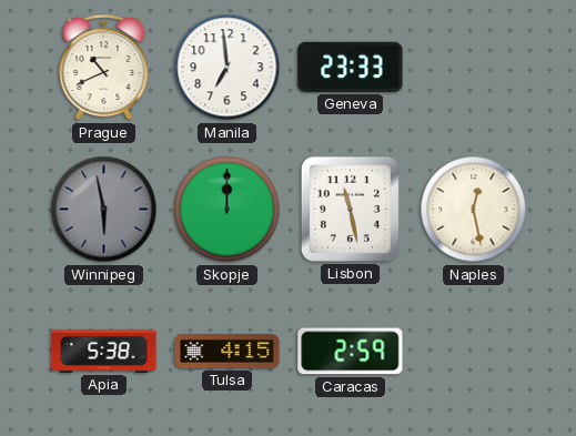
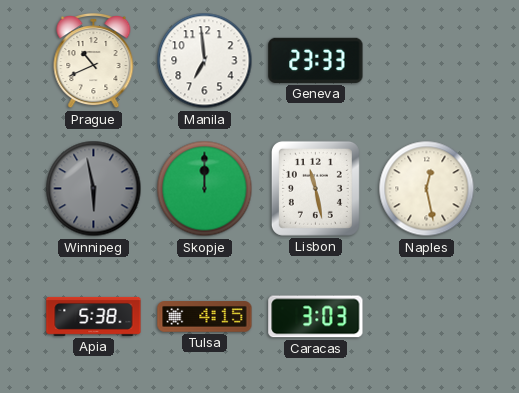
Caracas: 2:59 -> 3:03
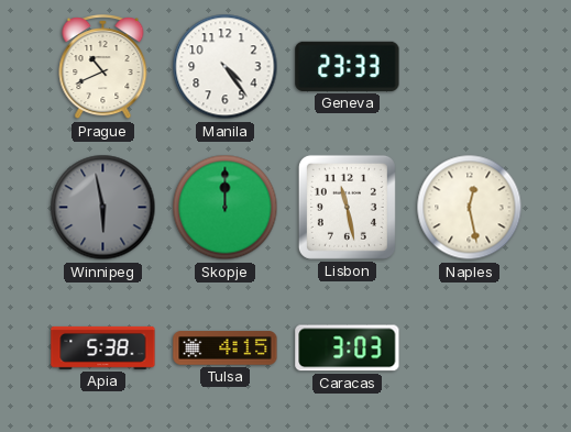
Manila: 6:59 -> 4:24
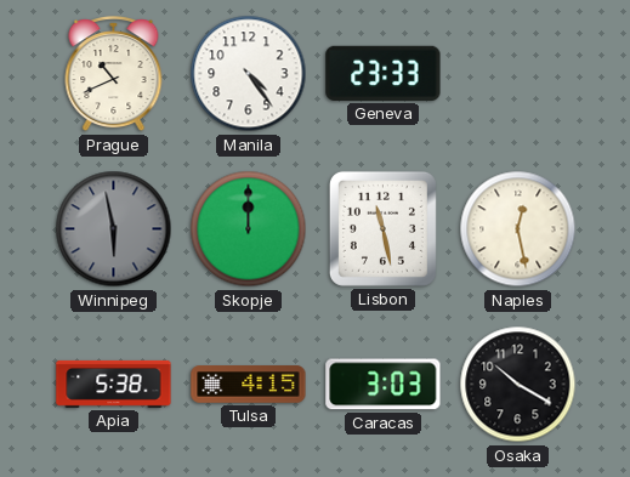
Osaka: none -> 10:20
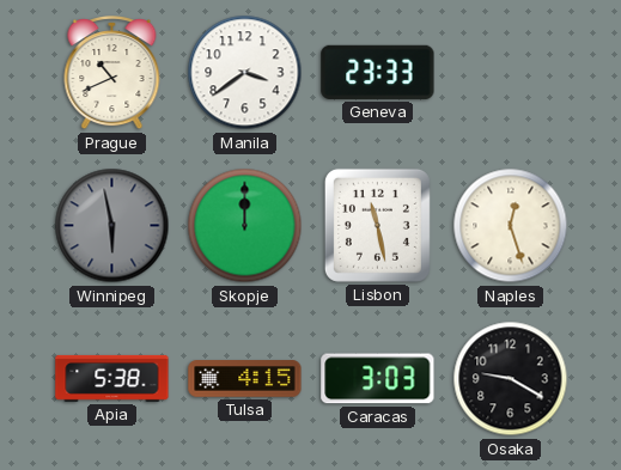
Manila: 4:24 -> 3:39
Naples: 12:28 -> 12:27
Osaka: 10:20 -> 9:20
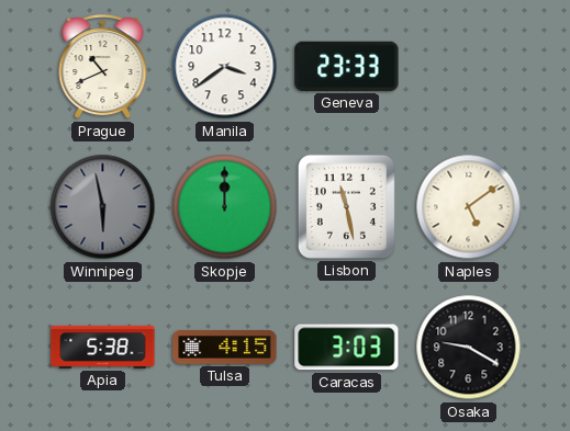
Naples: 12:27 -> 5:09
